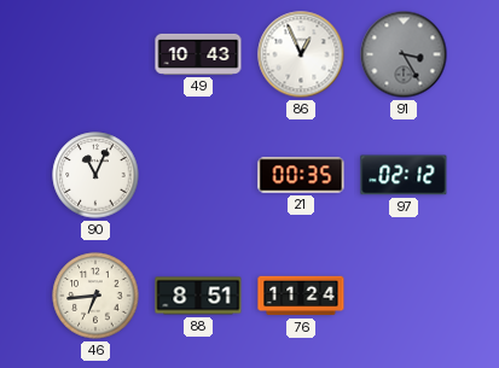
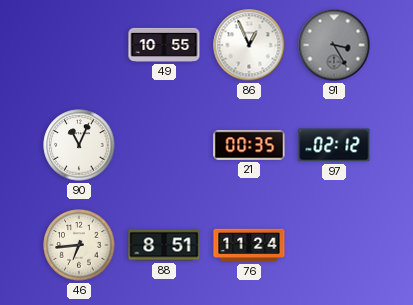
49: 10:43 -> 10:55
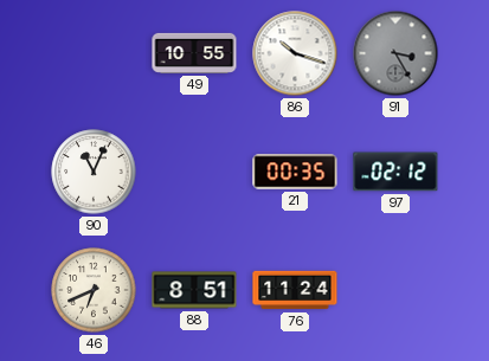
86: 12:56 -> 10:18
46: 6:44 -> 6:41
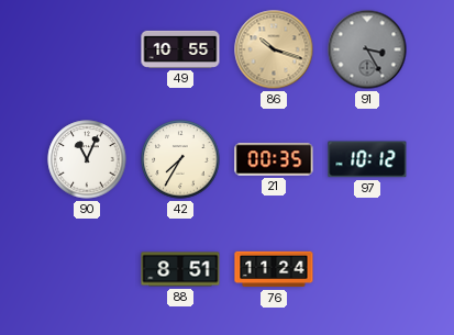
86 dial: white -> champagne
42: none -> 7:35
97: 02:12 -> 10:12
46: 6:41 -> none
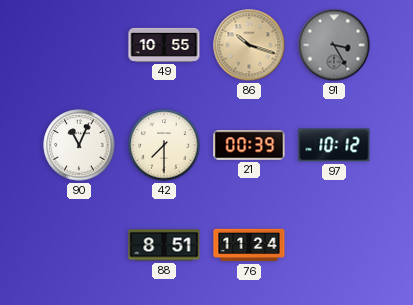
42: 7:35 -> 7:30
21: 00:35 -> 00:39
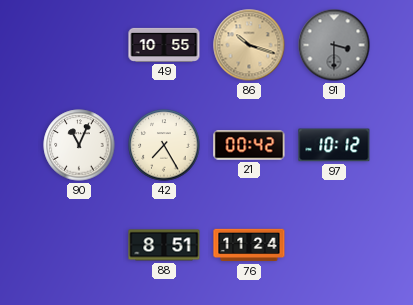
91: 3:25 -> 3:30
42: 7:30 -> 7:25
21: 00:39 -> 00:42
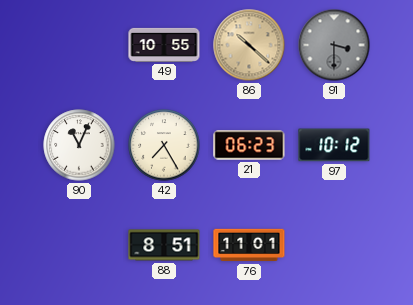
86: 10:18 -> 10:22
21: 00:42 -> 06:23
76: 11:24 -> 11:01
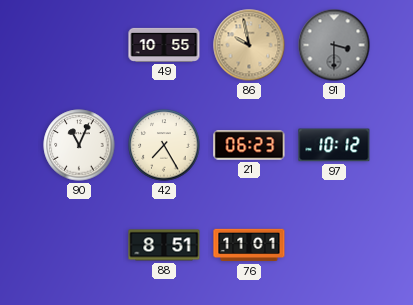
86: 10:22 -> 9:58
